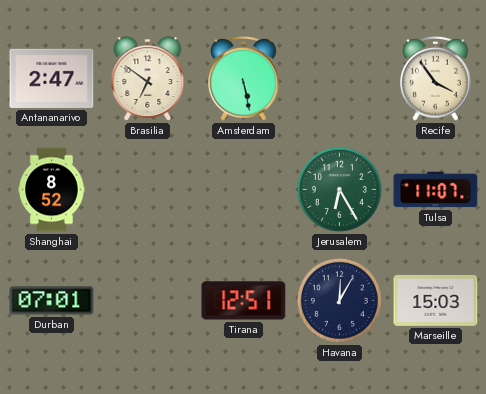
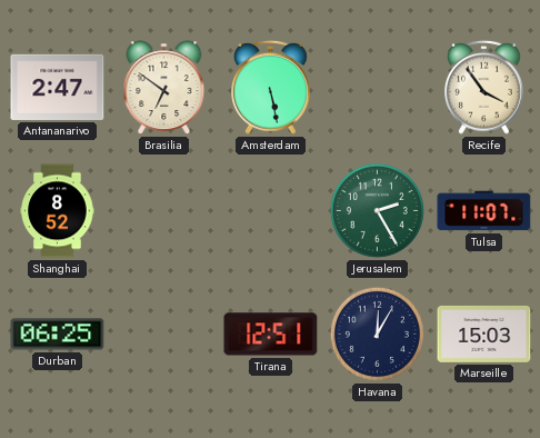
Jerusalem: 6:25 -> 2:25
Durban: 07:01 -> 06:25
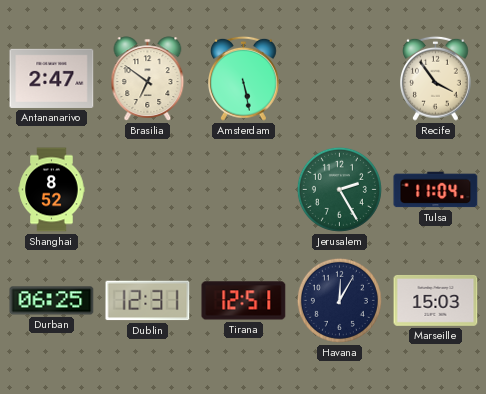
Tulsa: 11:07 -> 11:04
Dublin: none -> 12:31
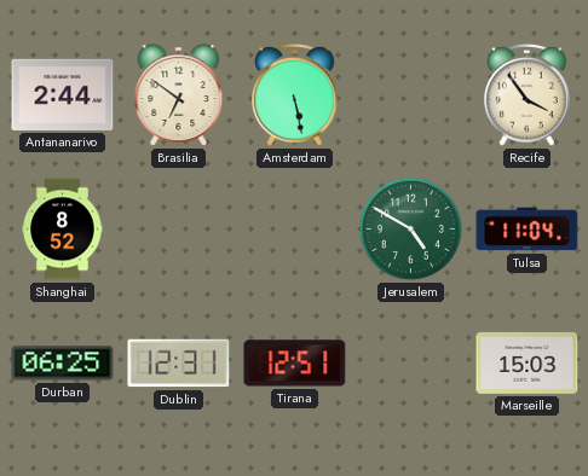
Antananarivo: 2:47 -> 2:44
Jerusalem: 2:25 -> 4:50
Havana: 12:05 -> none
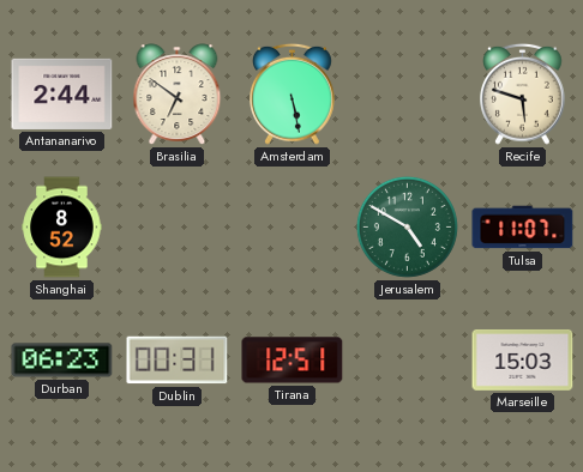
Recife: 3:54 -> 5:48
Tulsa: 11:04 -> 11:07
Durban: 06:25 -> 06:23
Dublin: 12:31 -> 00:31
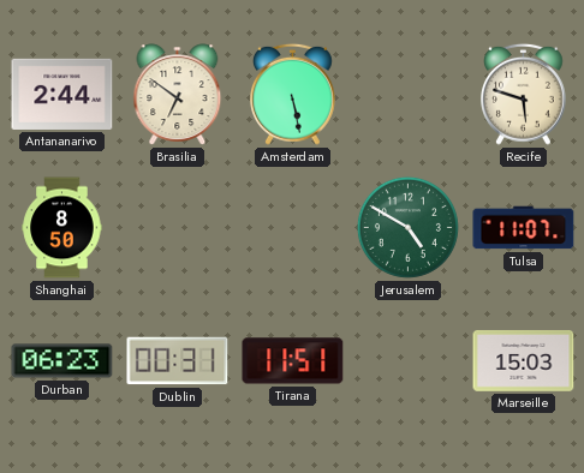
Shanghai: 8:52 -> 8:50
Tirana: 12:51 -> 11:51
